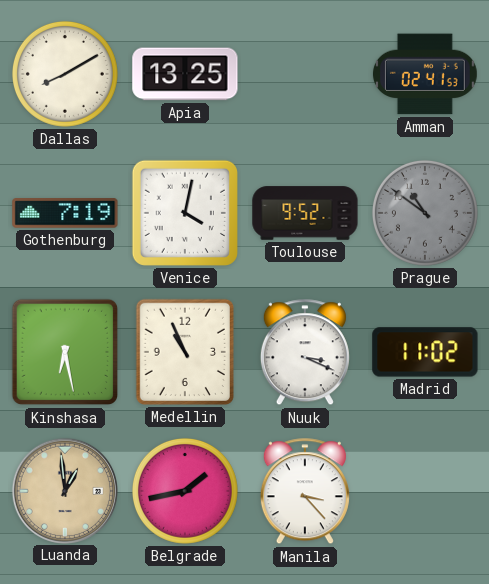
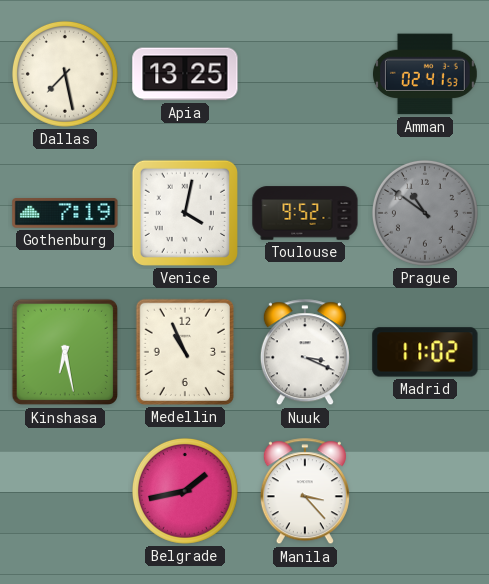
Dallas: 8:10 -> 7:28
Luanda: 12:59 -> none
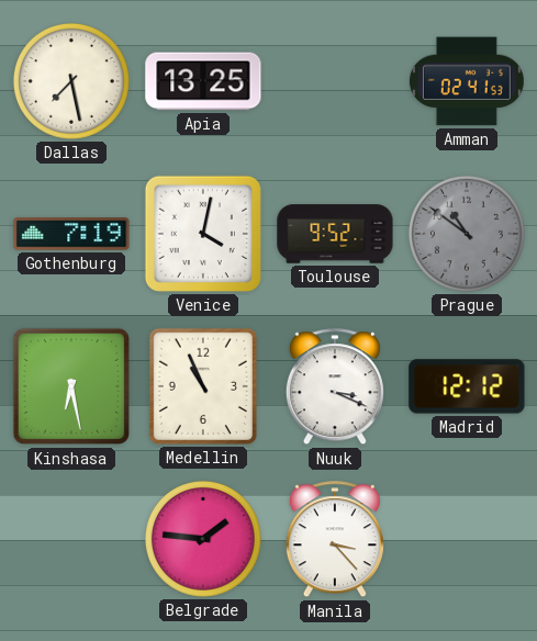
Madrid: 11:02 -> 12:12
Belgrade: 1:43 -> 1:46
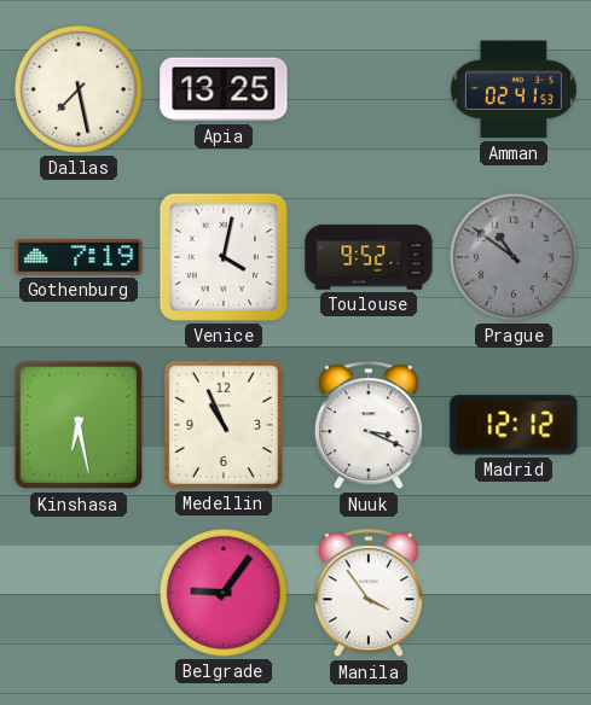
Belgrade: 1:46 -> 9:06
Manila: 3:23 -> 3:54
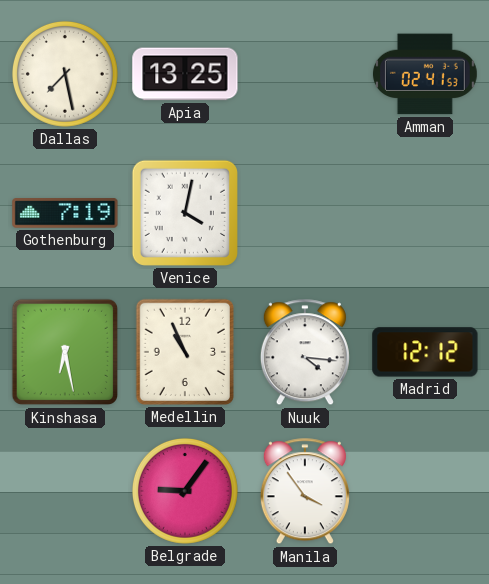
Toulouse: 9:52 -> none
Prague: 10:51 -> none
Nuuk: 3:19 -> 4:16
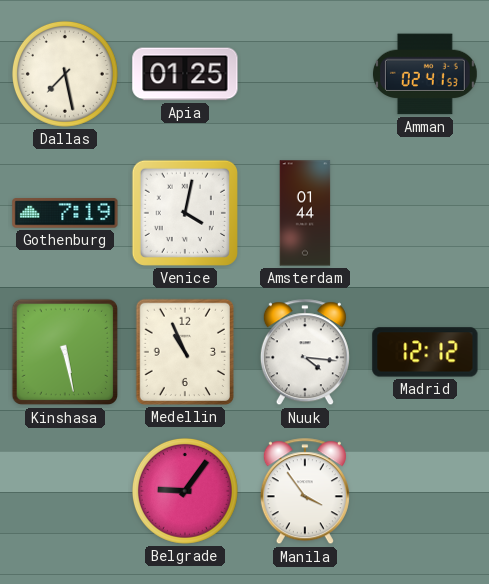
Apia: 13:25 -> 01:25
Amsterdam: none -> 01:44
Kinshasa: 6:28 -> 5:28
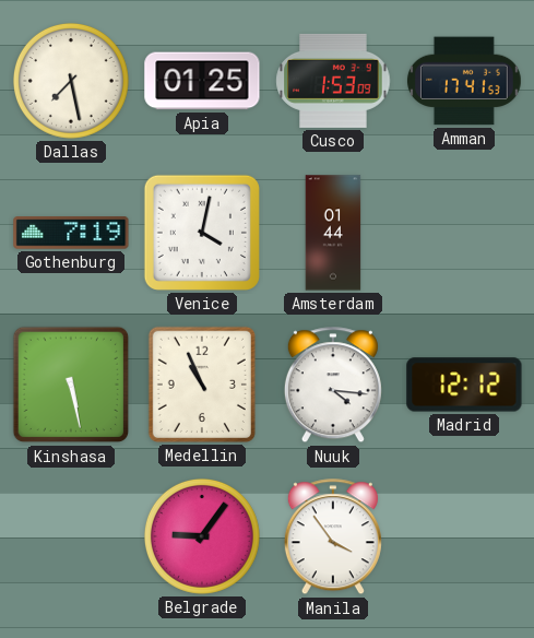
Cusco: none -> 1:53
Amman: 02:41 -> 17:41
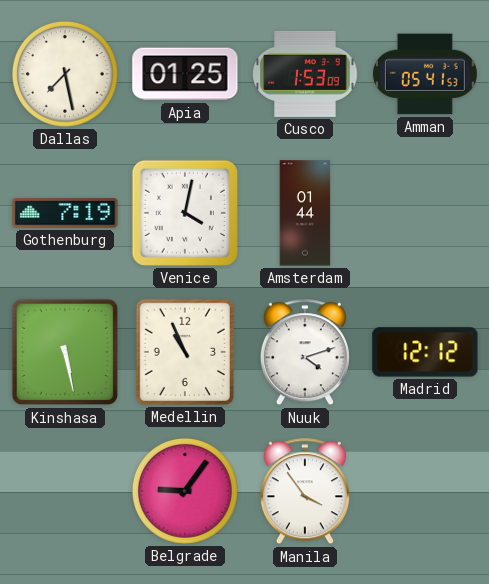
Amman: 17:41 -> 05:41
Nuuk: 4:16 -> 4:12
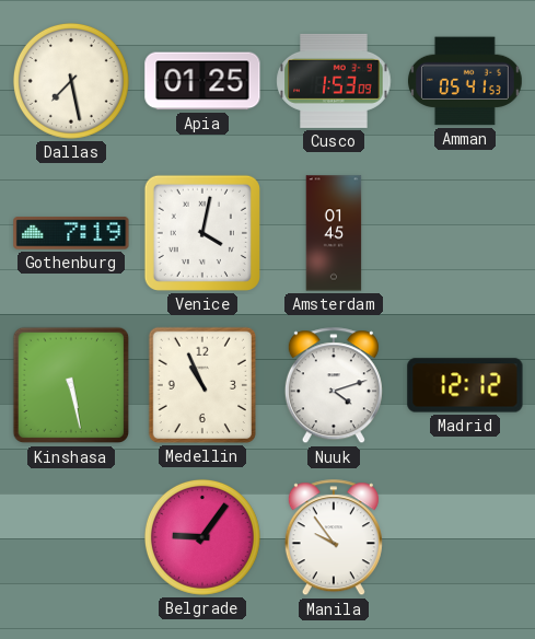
Amsterdam: 01:44 -> 01:45
Manila: 3:54 -> 9:54
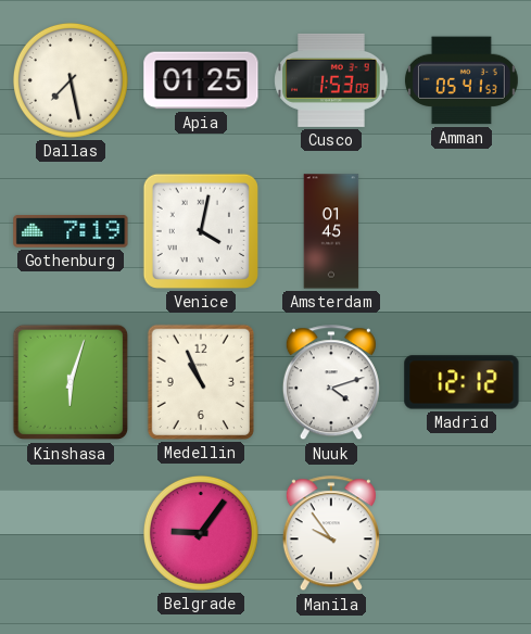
Kinshasa: 5:28 -> 6:03
